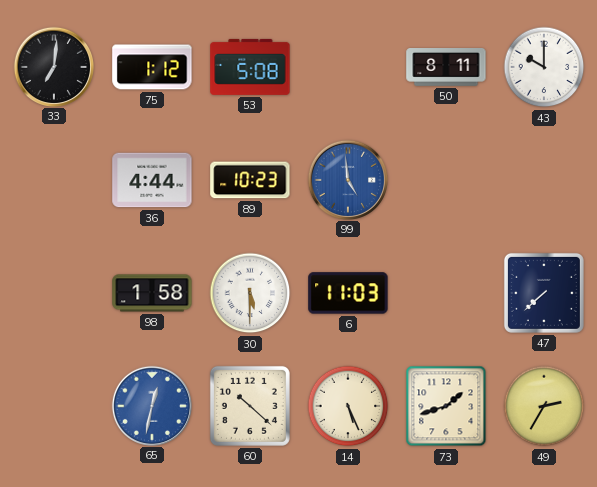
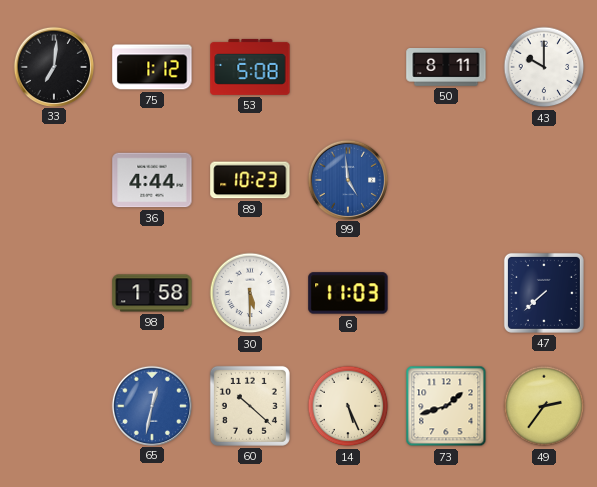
49: 2:35 -> 2:36
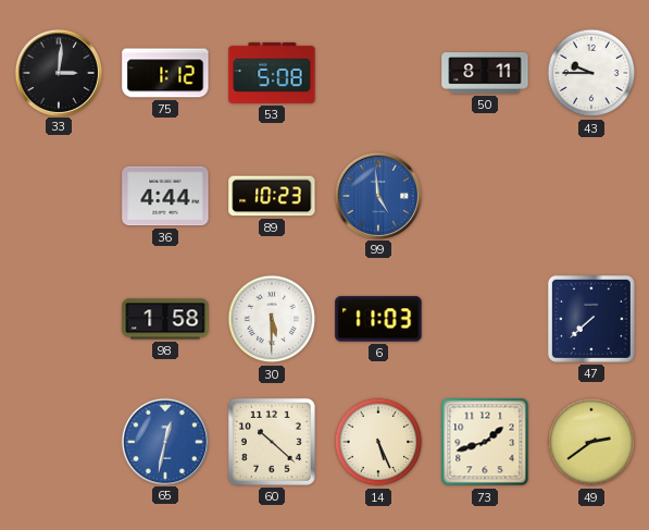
33: 7:01 -> 3:01
43: 10:00 -> 9:45
49: 2:36 -> 2:39
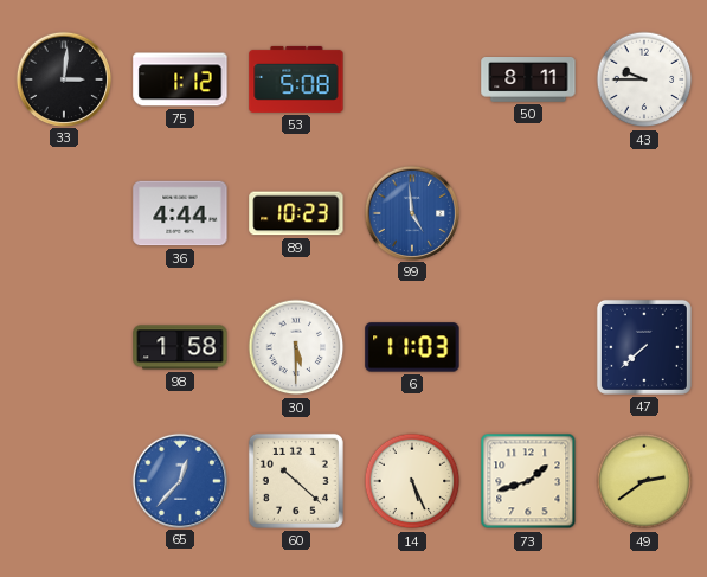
65: 12:32 -> 12:37
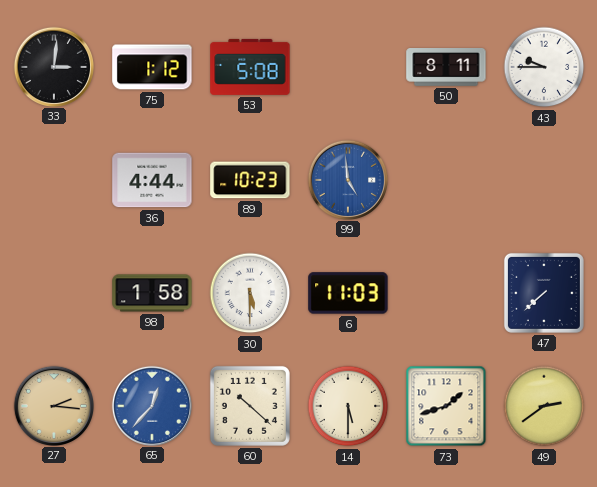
27: none -> 2:16
14: 5:26 -> 5:30
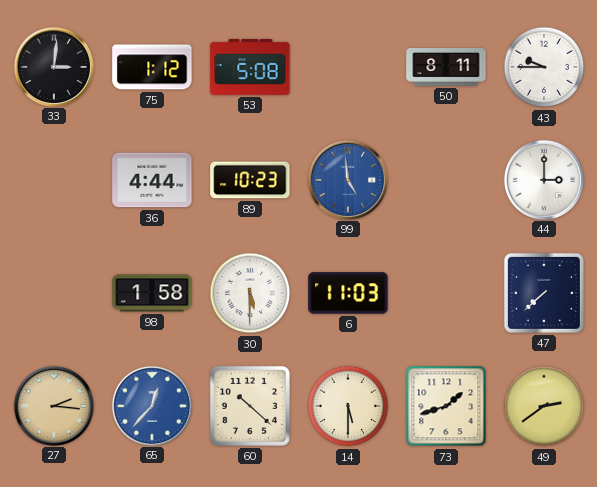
44: none -> 3:00
